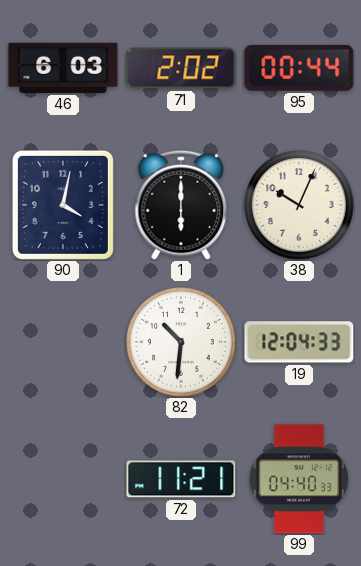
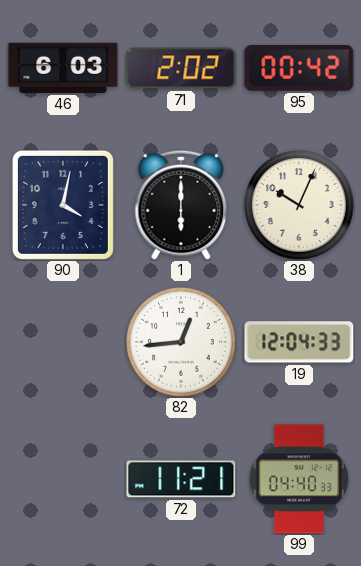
95: 00:44 -> 00:42
82: 10:31 -> 12:44
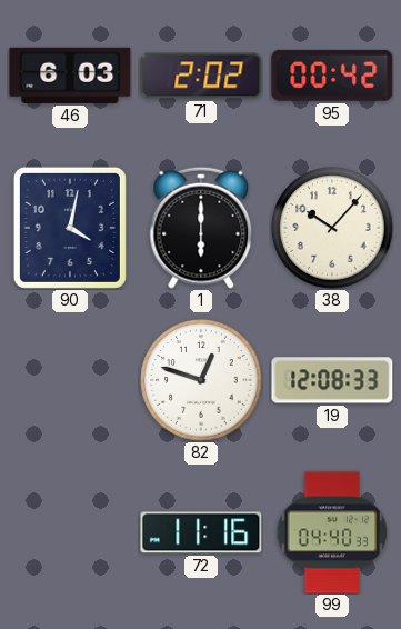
38: 10:04 -> 10:07
82: 12:44 -> 12:48
19: 12:04 -> 12:08
72: 11:21 -> 11:16
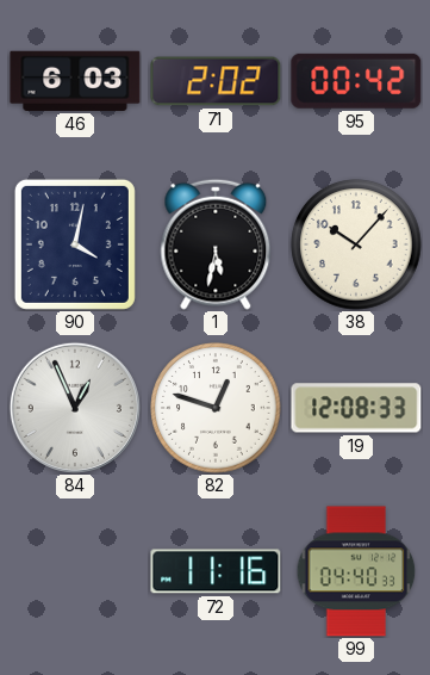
1: 6:00 -> 5:32
84: none -> 12:56
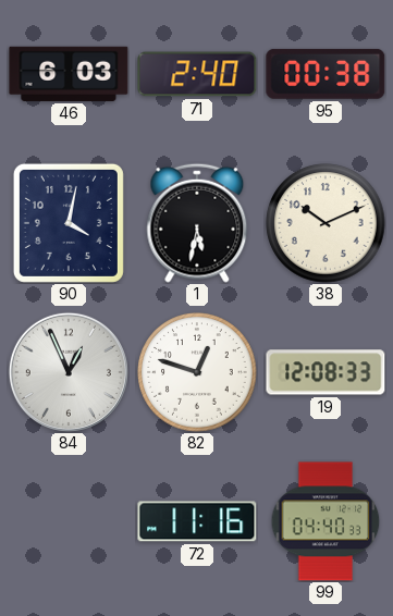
71: 2:02 -> 2:40
95: 00:42 -> 00:38
38: 10:07 -> 10:11
